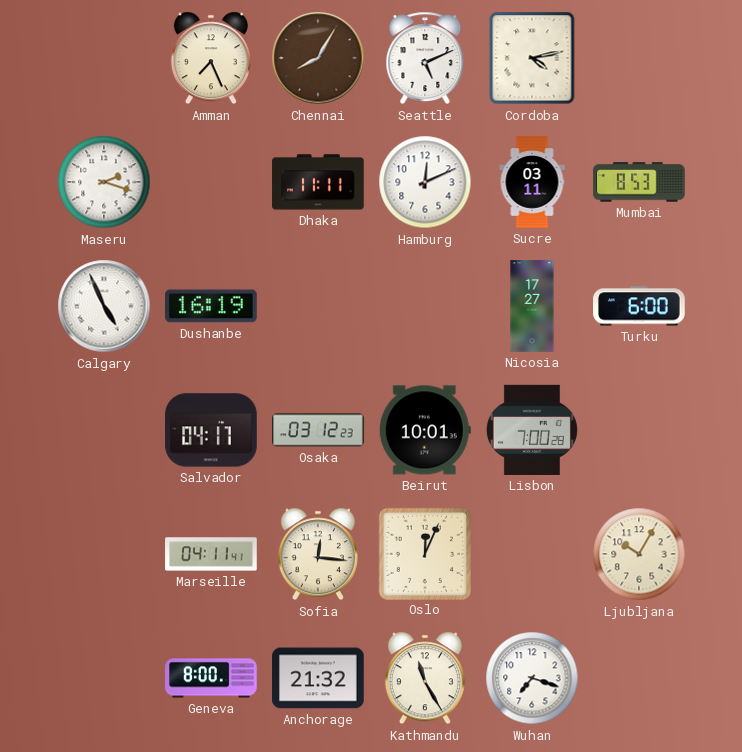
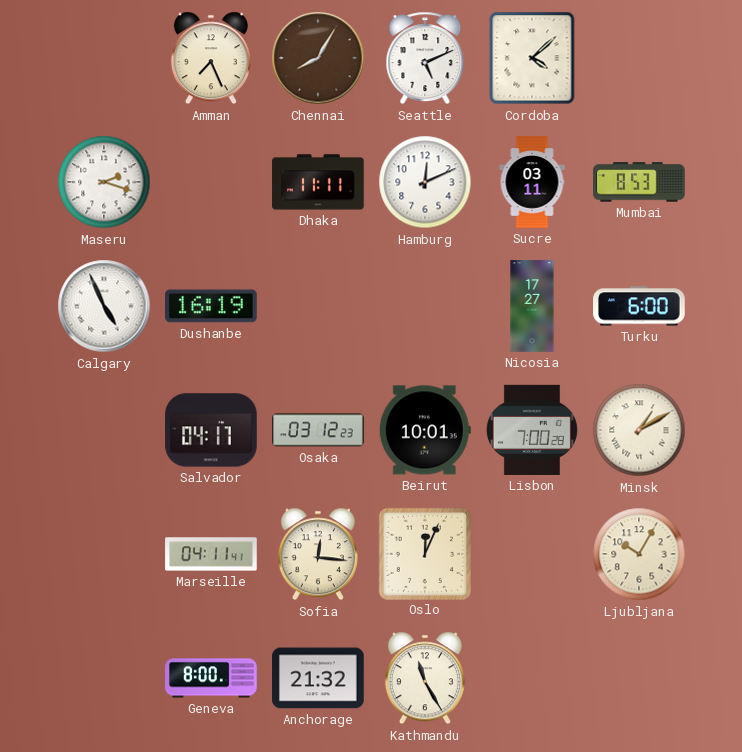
Cordoba: 4:13 -> 4:08
Minsk: none -> 1:10
Wuhan: 7:18 -> none
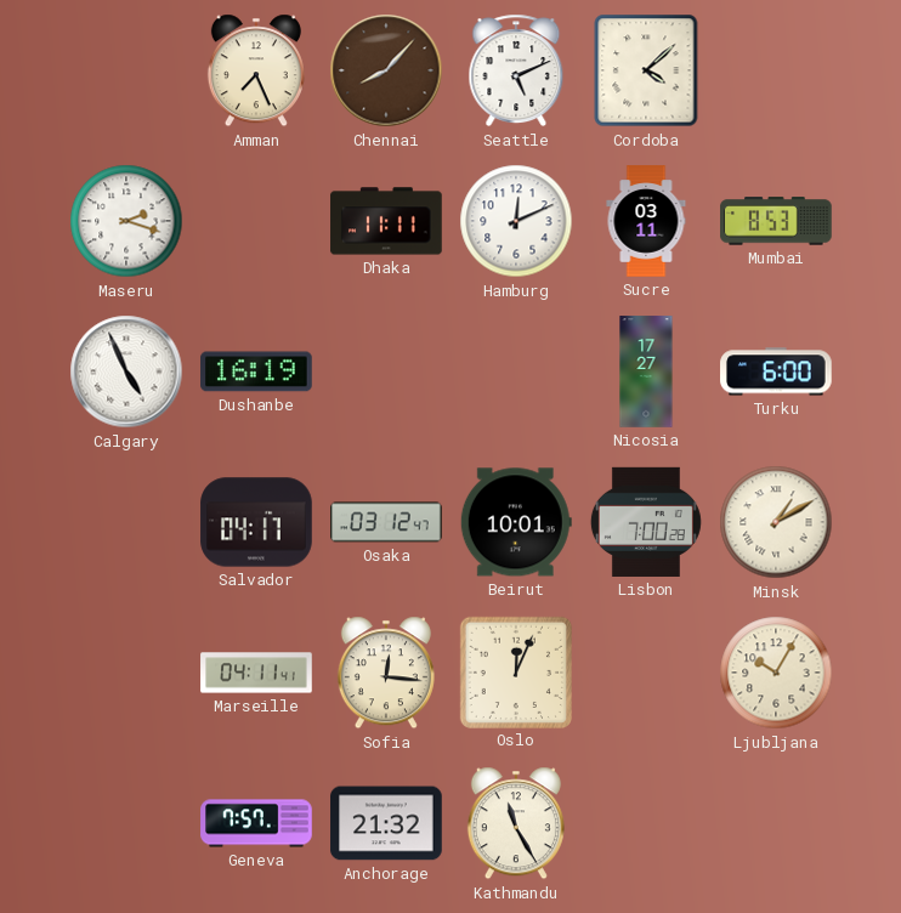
Chennai: 8:05 -> 8:07
Osaka: 03:12:23 -> 03:12:47
Geneva: 8:00 -> 7:57
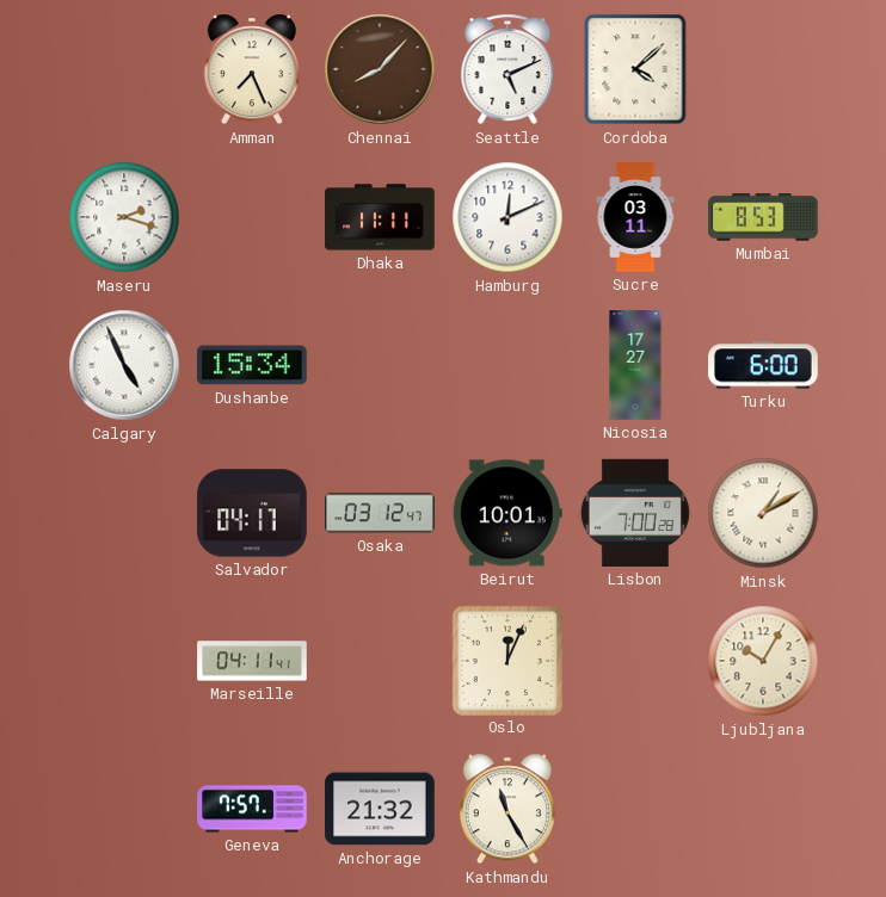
Dushanbe: 16:19 -> 15:34
Sofia: 12:16 -> none
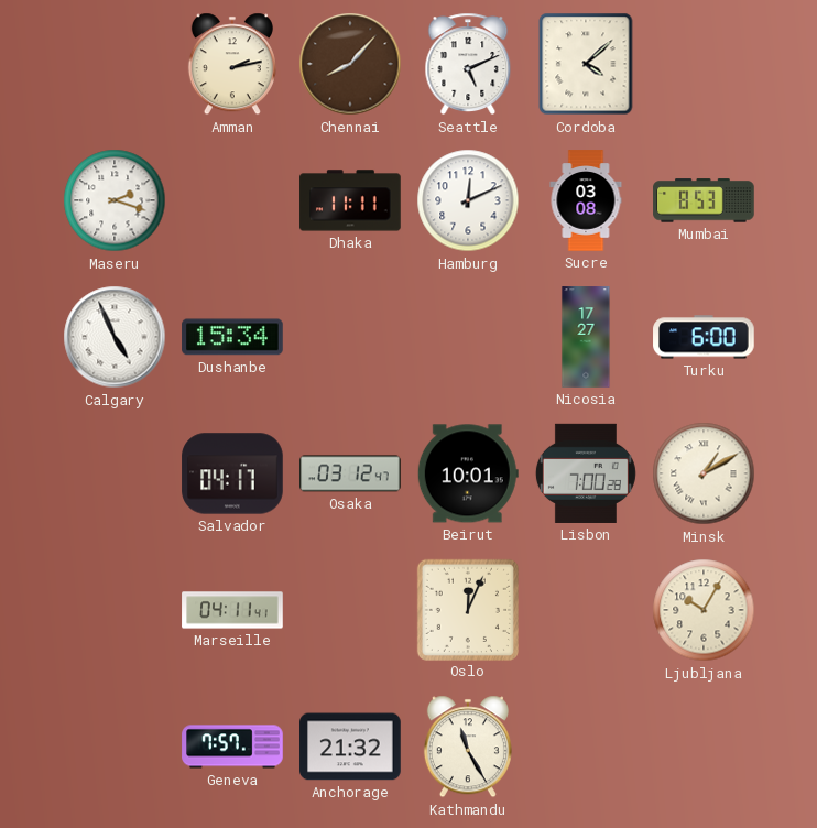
Amman: 7:26 -> 2:13
Sucre: 03:11 -> 03:08
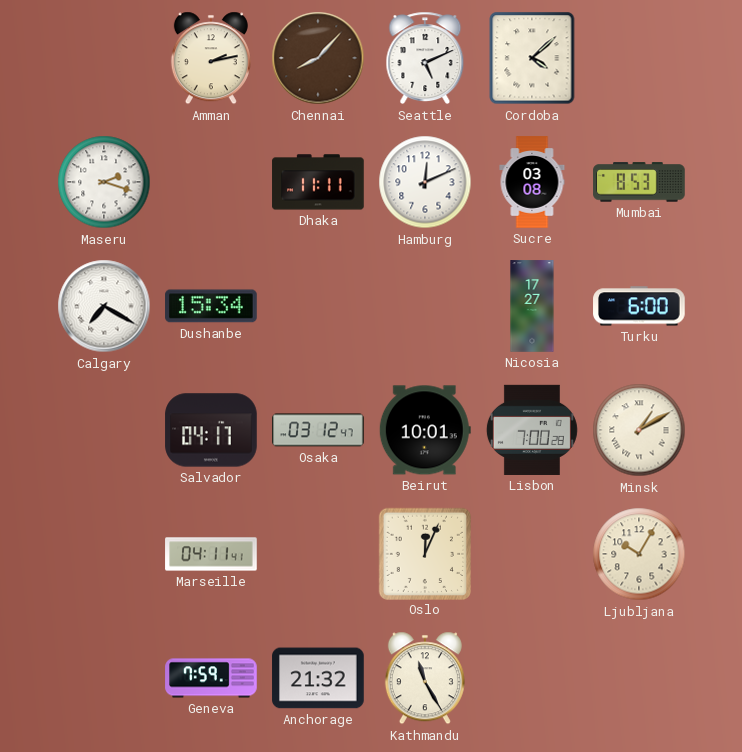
Calgary: 4:56 -> 7:20
Geneva: 7:57 -> 7:59
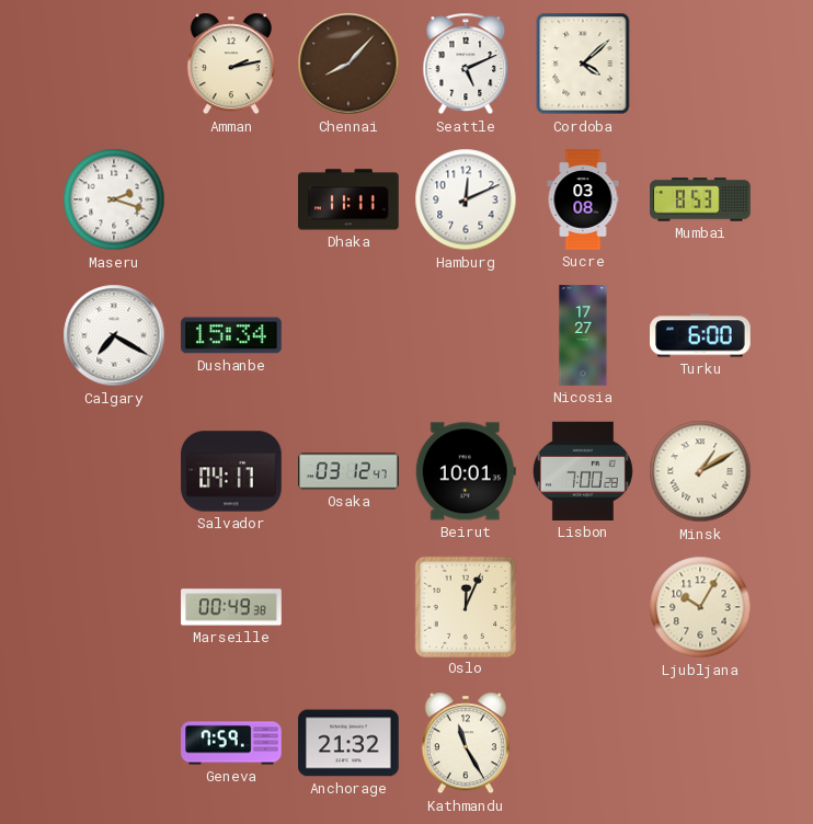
Marseille: 04:11 -> 00:49
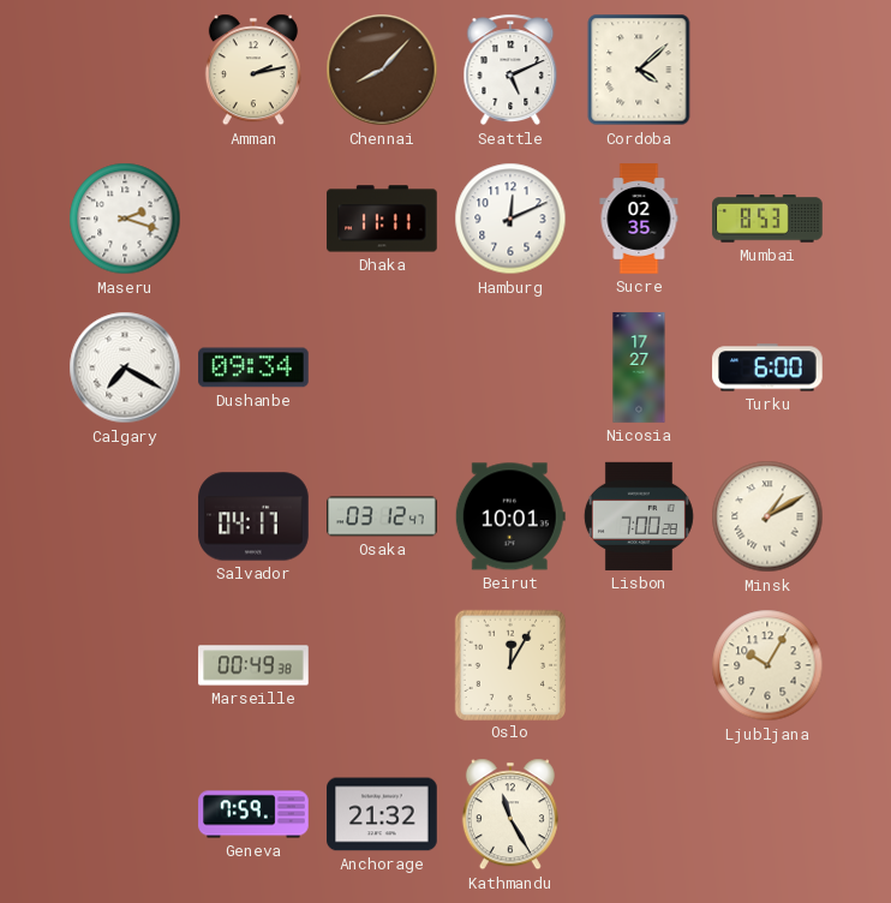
Sucre: 03:08 -> 02:35
Dushanbe: 15:34 -> 09:34
Oslo: 12:04 -> 12:05
